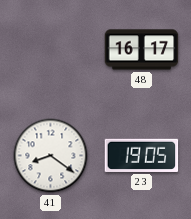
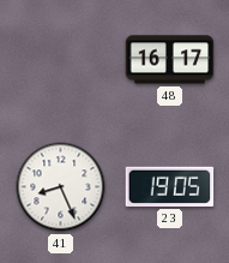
41: 8:21 -> 8:26
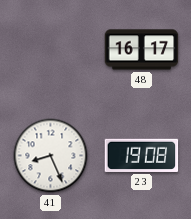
23: 19:05 -> 19:08
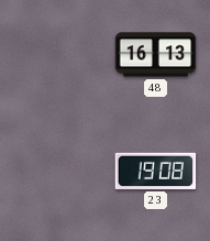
48: 16:17 -> 16:13
41: 8:26 -> none
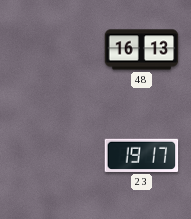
23: 19:08 -> 19:17
